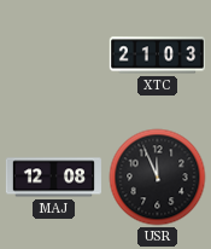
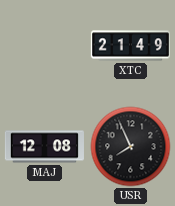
XTC: 21:03 -> 21:49
USR: 11:56 -> 7:56
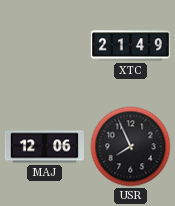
MAJ: 12:08 -> 12:06
